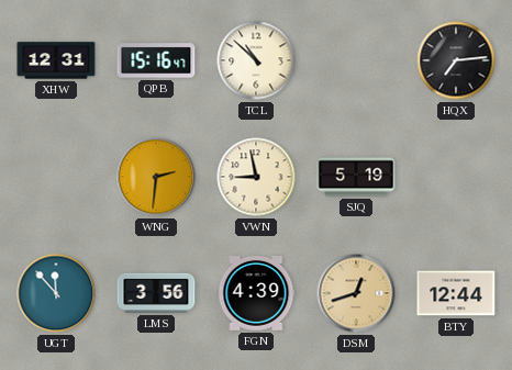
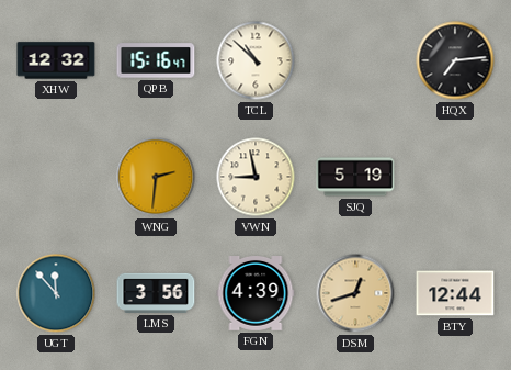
XHW: 12:31 -> 12:32
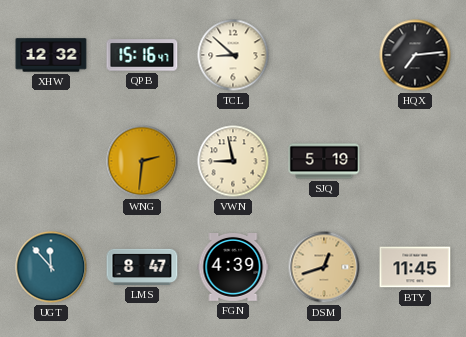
TCL: 10:52 -> 8:52
LMS: 3:56 -> 8:47
BTY: 12:44 -> 11:45
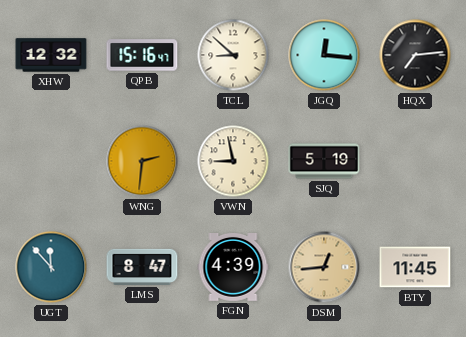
JGQ: none -> 12:16
DSM: 12:42 -> 12:44
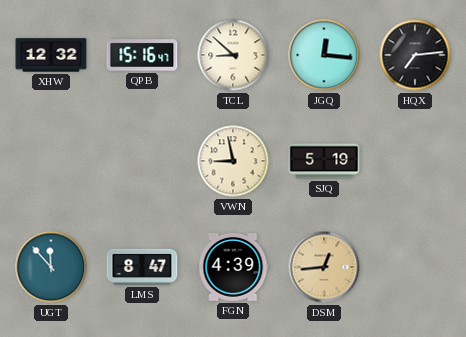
WNG: 2:31 -> none
BTY: 11:45 -> none
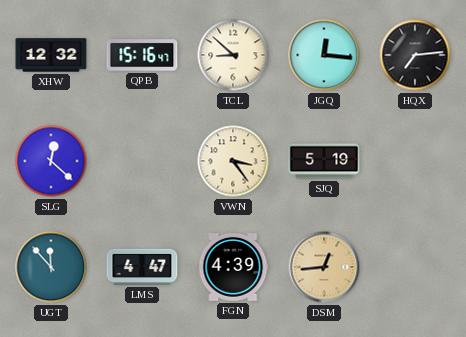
SLG: none -> 12:22
VWN: 8:58 -> 3:24
LMS: 8:47 -> 4:47
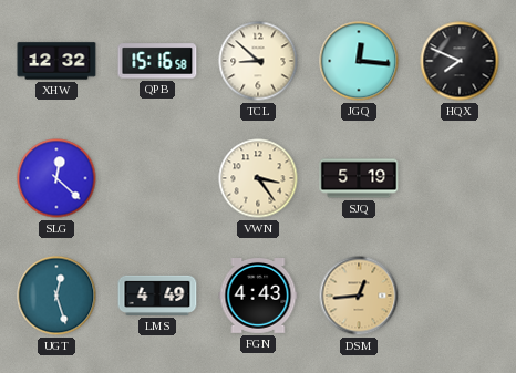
QPB: 15:16:47 -> 15:16:58
HQX: 7:14 -> 7:49
UGT: 11:53 -> 12:27
LMS: 4:47 -> 4:49
FGN: 4:39 -> 4:43
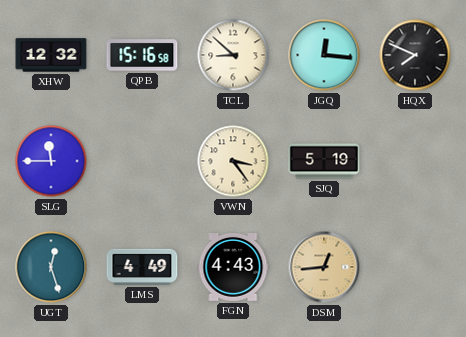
SLG: 12:22 -> 11:45
